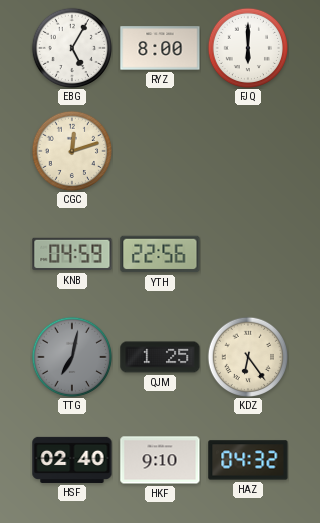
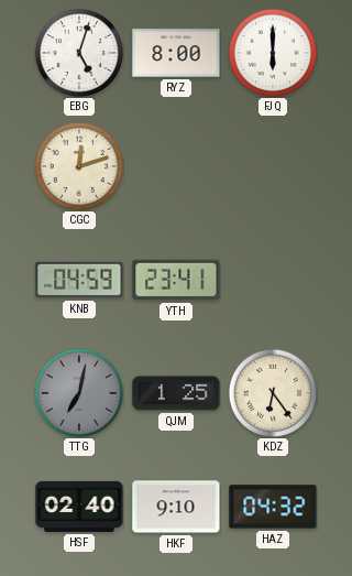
EBG: 5:05 -> 5:03
YTH: 22:56 -> 23:41
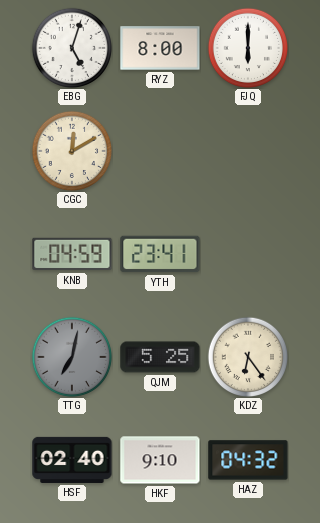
CGC: 12:12 -> 12:10
QJM: 1:25 -> 5:25
